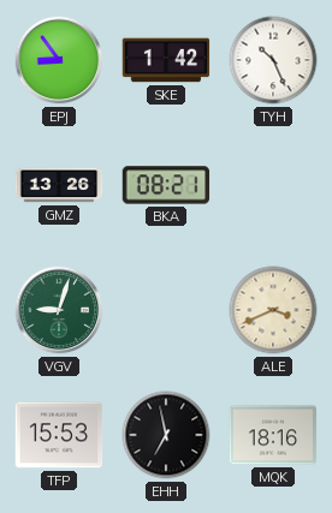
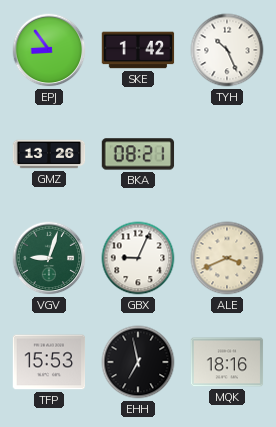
GBX: none -> 9:04
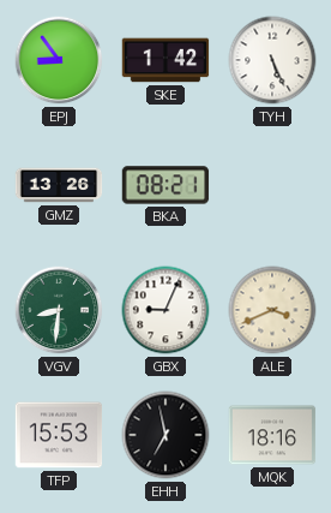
TYH: 10:26 -> 5:26
VGV: 9:03 -> 8:31
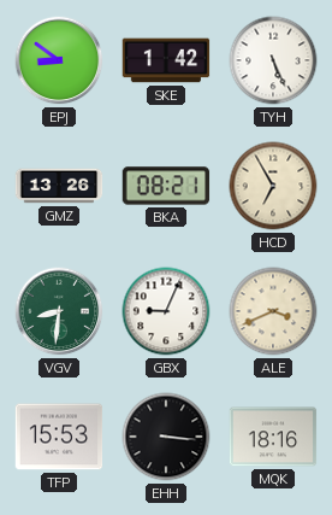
EPJ: 8:54 -> 8:51
HCD: none -> 6:55
EHH: 6:58 -> 3:16
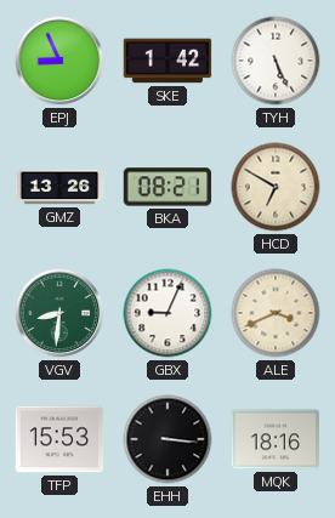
EPJ: 8:51 -> 8:56
HCD: 6:55 -> 6:50
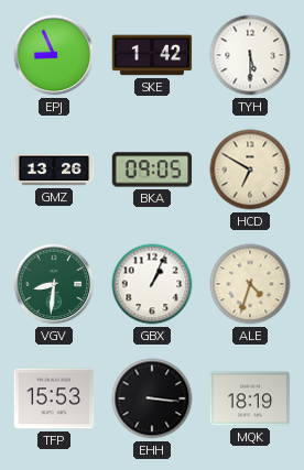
TYH: 5:26 -> 5:30
BKA: 08:21 -> 09:05
GBX: 9:04 -> 1:04
ALE: 3:41 -> 4:33
MQK: 18:16 -> 18:19
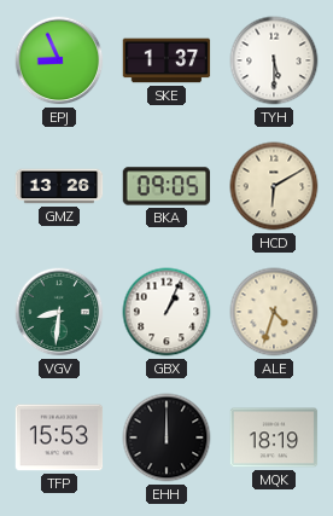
SKE: 1:42 -> 1:37
HCD: 6:50 -> 6:10
EHH: 3:16 -> 12:00
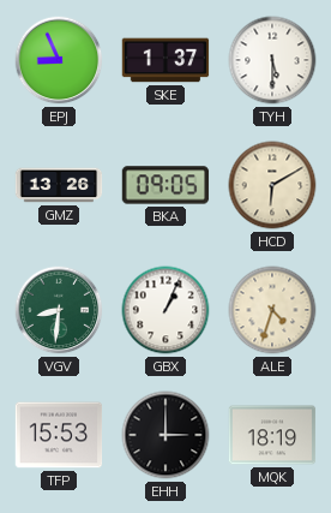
EHH: 12:00 -> 3:00
